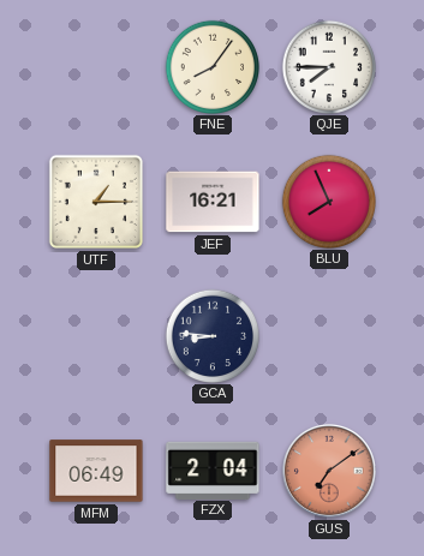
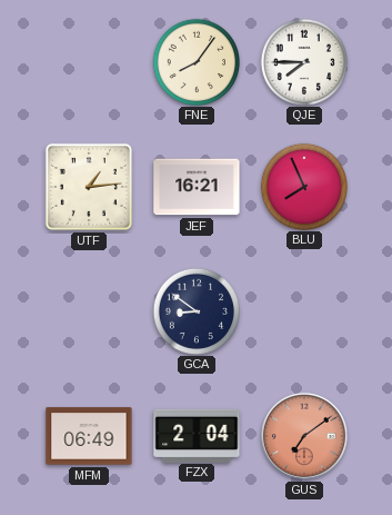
UTF: 1:15 -> 1:14
GCA: 8:46 -> 8:51
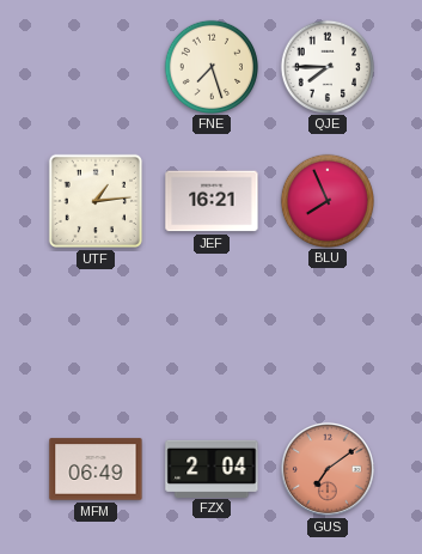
FNE: 8:06 -> 7:27
GCA: 8:51 -> none
